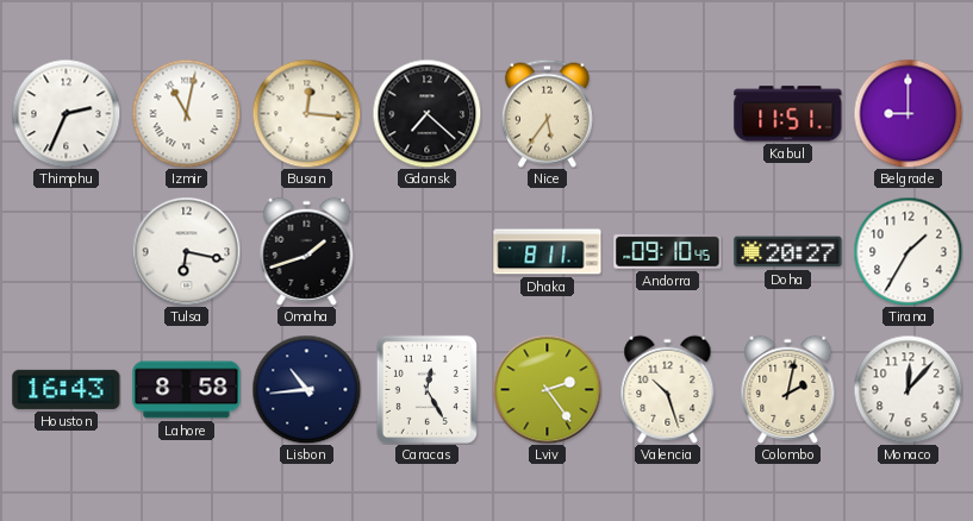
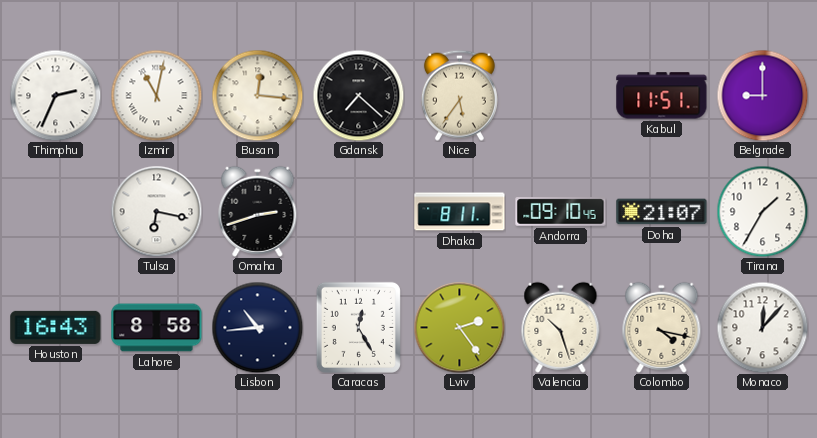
Omaha: 1:42 -> 2:42
Doha: 20:27 -> 21:07
Colombo: 2:02 -> 4:17
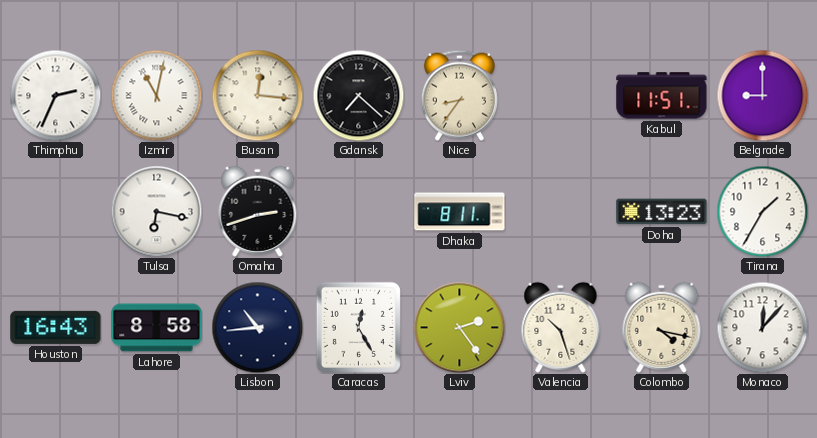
Nice: 5:36 -> 8:36
Andorra: 09:10 -> none
Doha: 21:07 -> 13:23
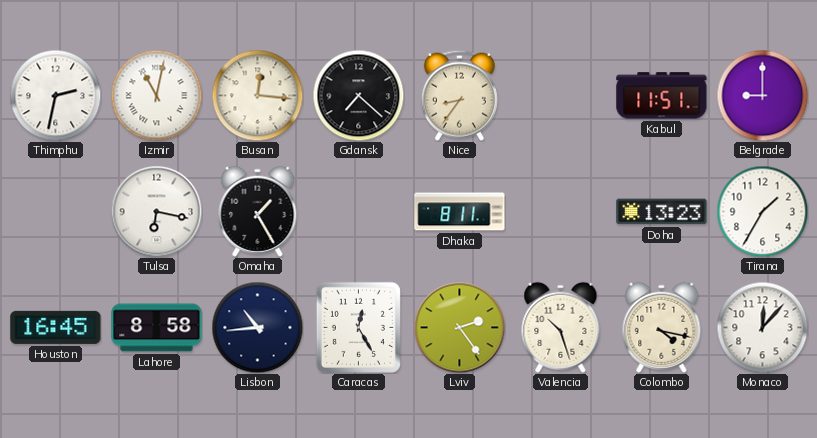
Thimphu: 2:34 -> 2:32
Omaha: 2:42 -> 1:25
Houston: 16:43 -> 16:45
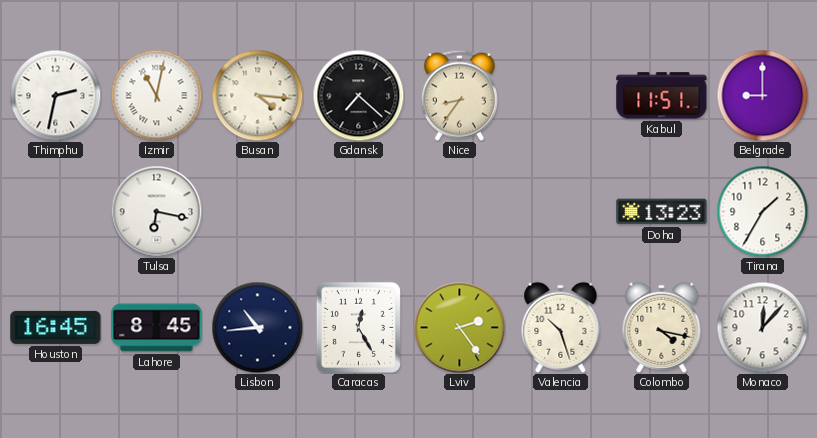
Busan: 12:16 -> 4:16
Omaha: 1:25 -> none
Dhaka: 8:11 -> none
Lahore: 8:58 -> 8:45
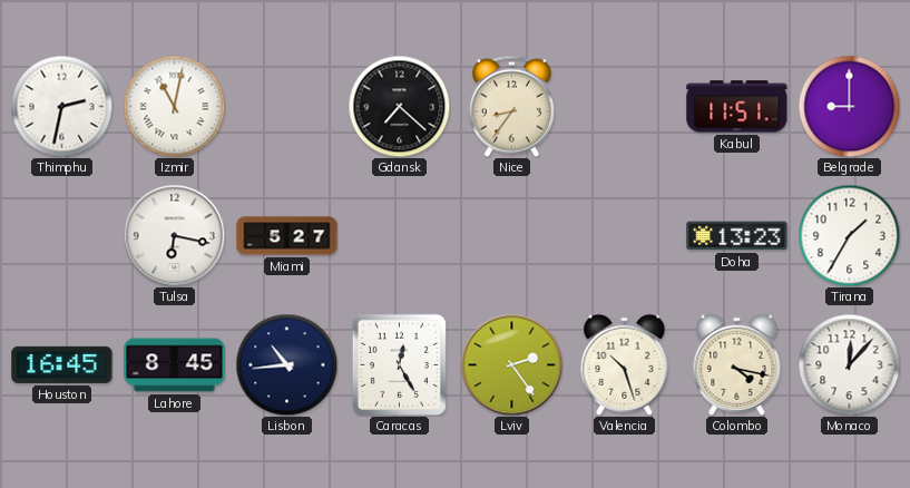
Busan: 4:16 -> none
Miami: none -> 5:27
